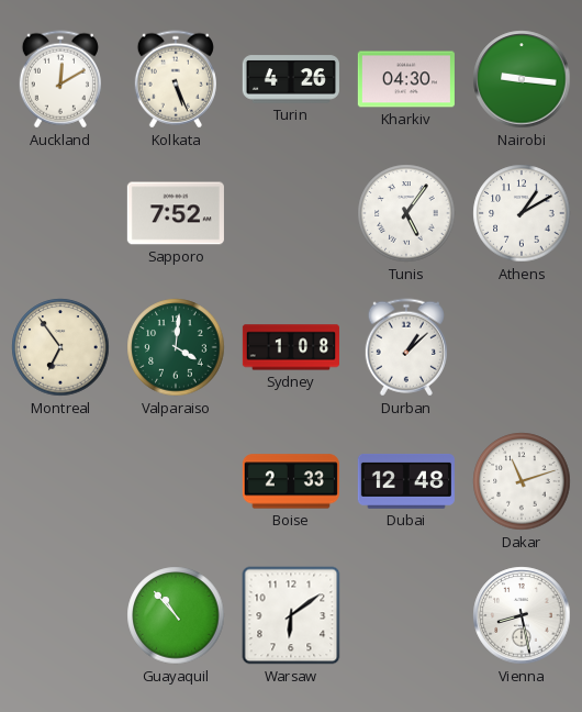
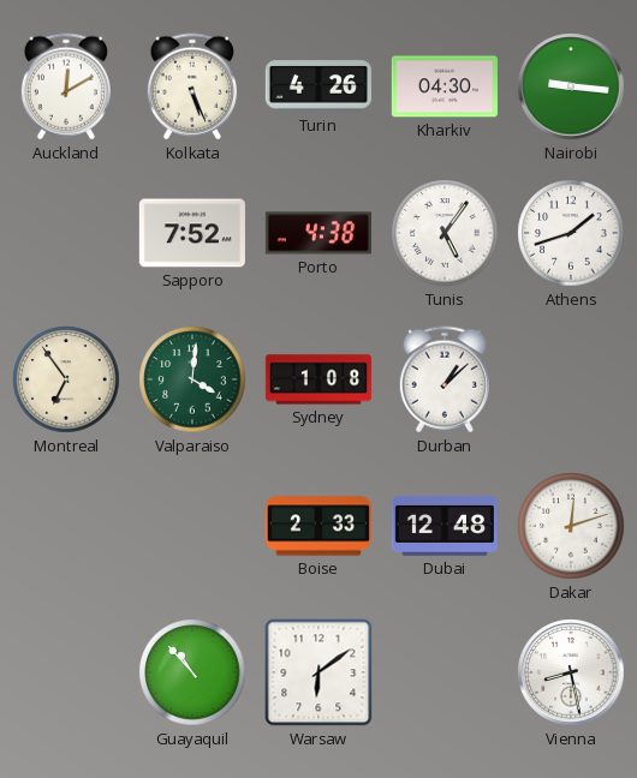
Porto: none -> 4:38
Athens: 1:10 -> 1:42
Dakar: 11:12 -> 12:12
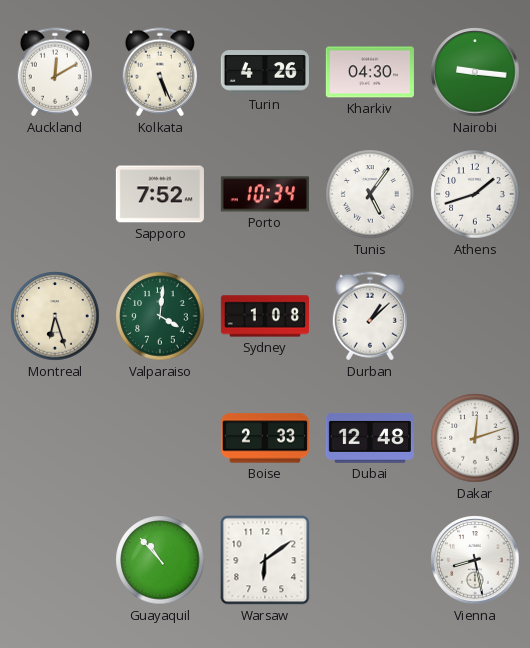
Porto: 4:38 -> 10:34
Montreal: 6:54 -> 6:27
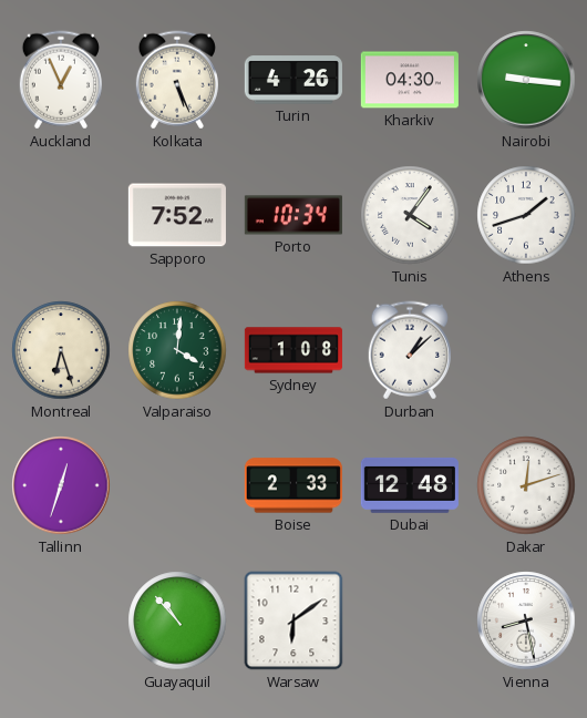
Auckland: 12:10 -> 12:56
Tunis: 5:06 -> 4:06
Tallinn: none -> 12:33
